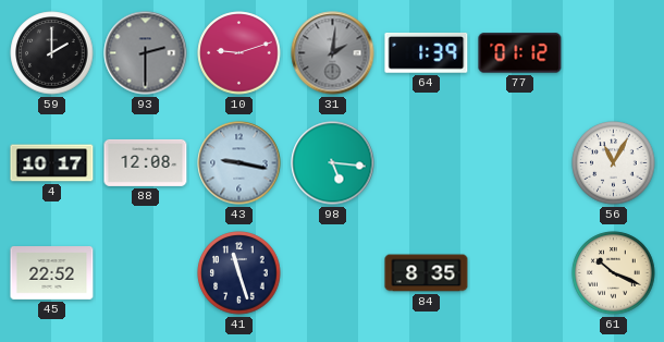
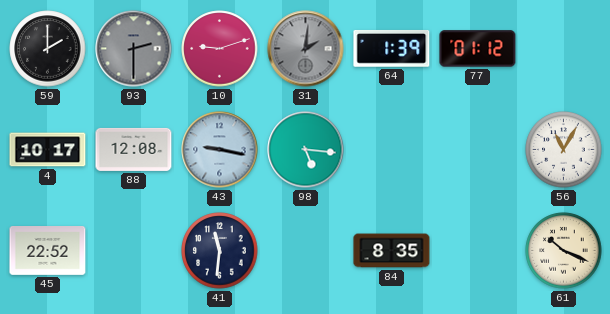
41: 11:27 -> 11:31
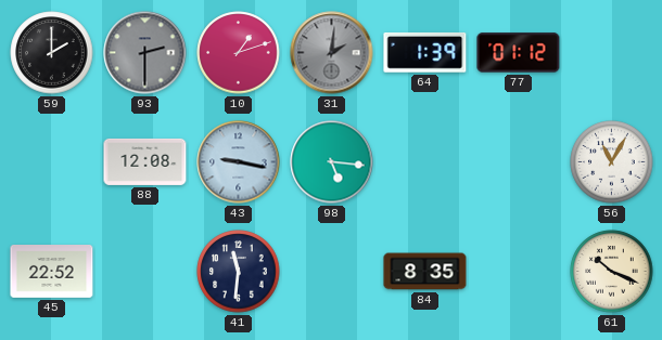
10: 9:12 -> 1:12
4: 10:17 -> none
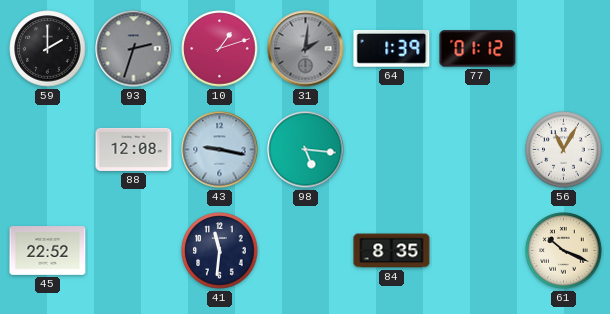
93: 2:30 -> 2:33
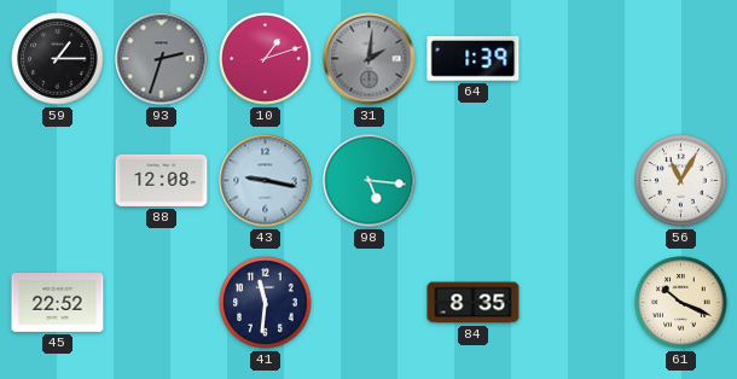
59: 2:00 -> 1:15
77: 01:12 -> none
